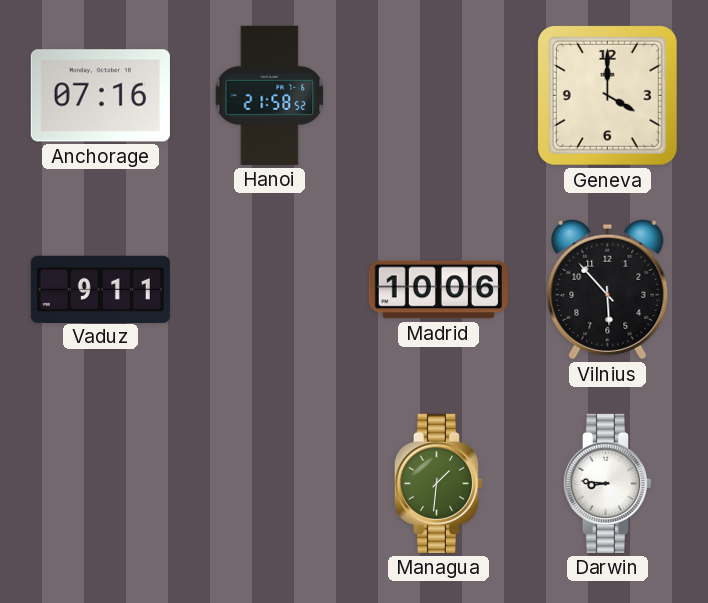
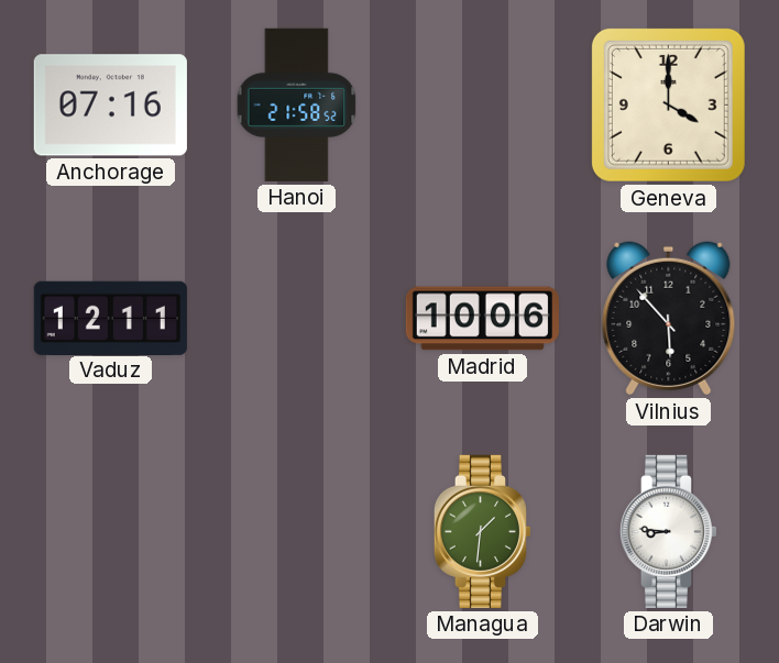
Vaduz: 9:11 -> 12:11
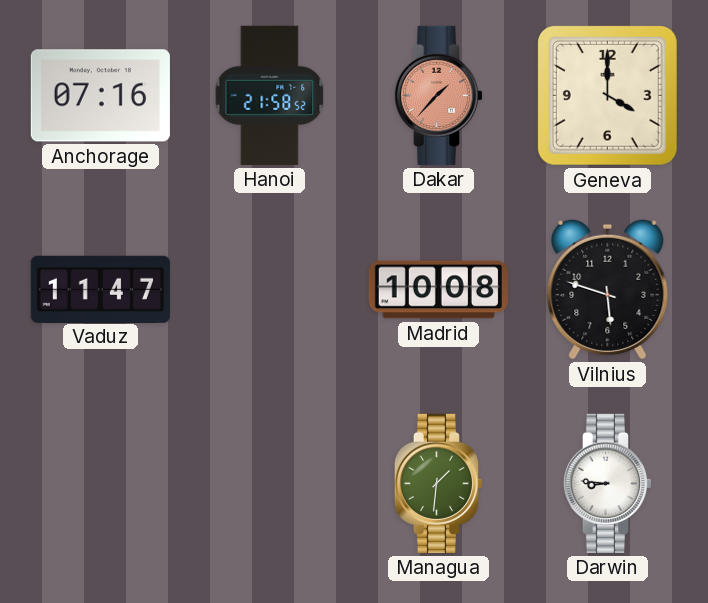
Dakar: none -> 1:37
Vaduz: 12:11 -> 11:47
Madrid: 10:06 -> 10:08
Vilnius: 5:53 -> 5:48
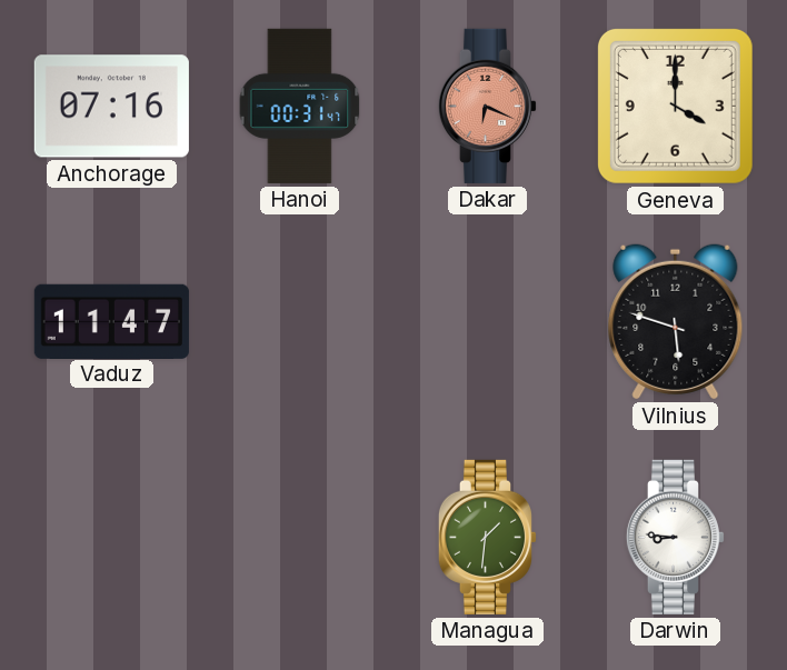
Hanoi: 21:58 -> 00:31
Dakar: 1:37 -> 6:19
Madrid: 10:08 -> none
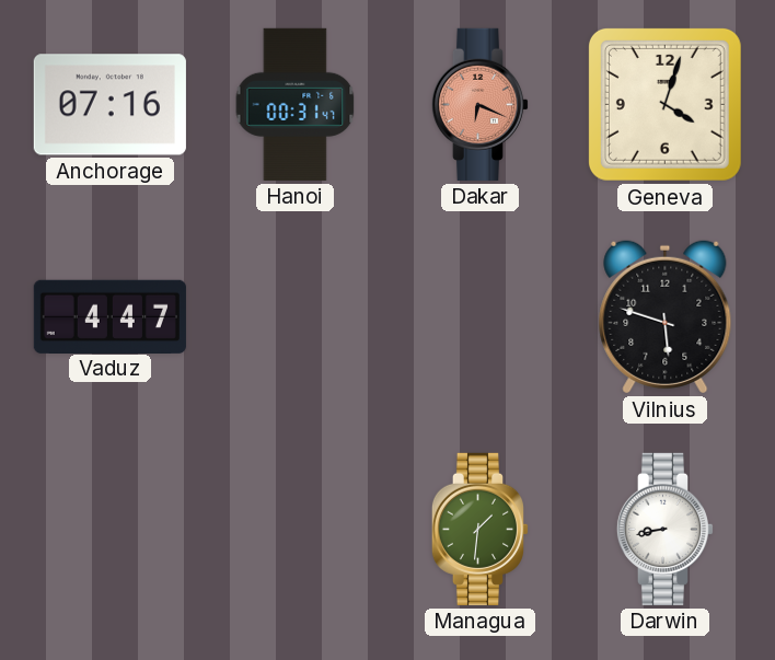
Geneva: 4:00 -> 4:03
Vaduz: 11:47 -> 4:47
Darwin: 8:46 -> 8:43
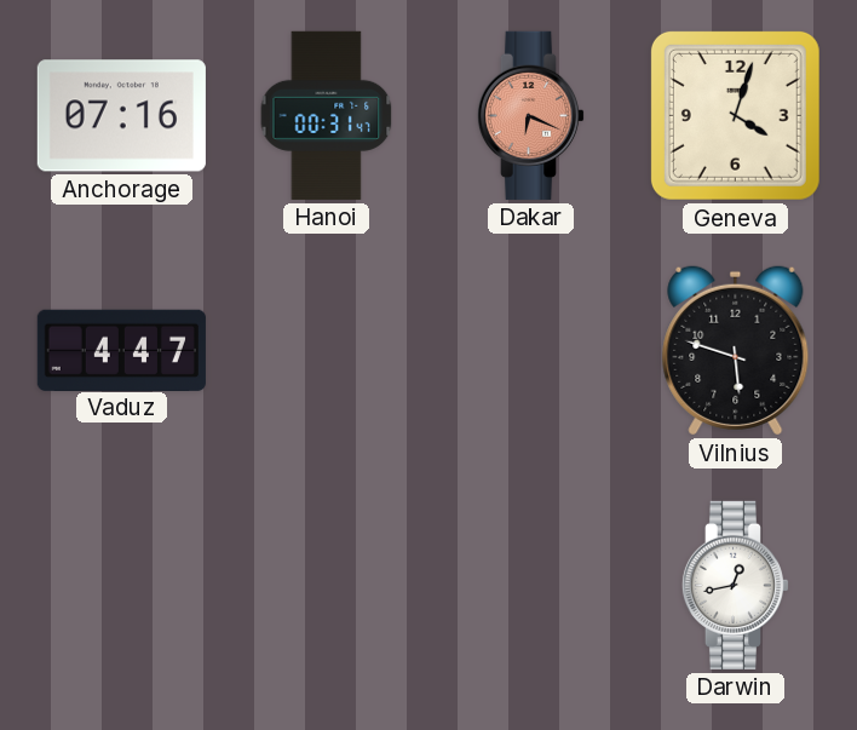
Managua: 1:31 -> none
Darwin: 8:43 -> 12:43
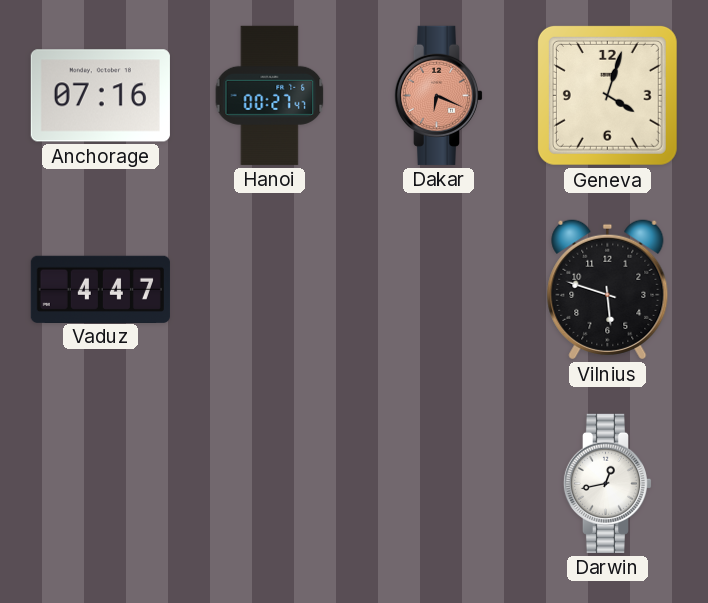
Hanoi: 00:31 -> 00:27
